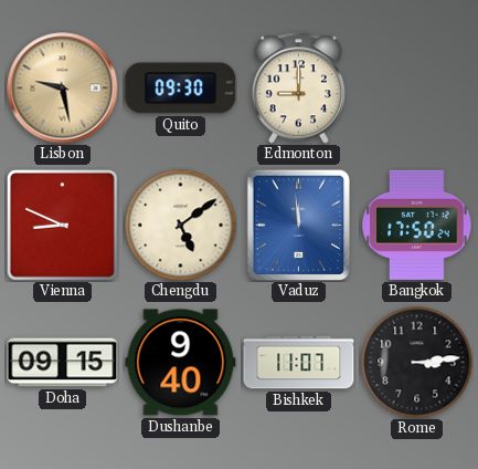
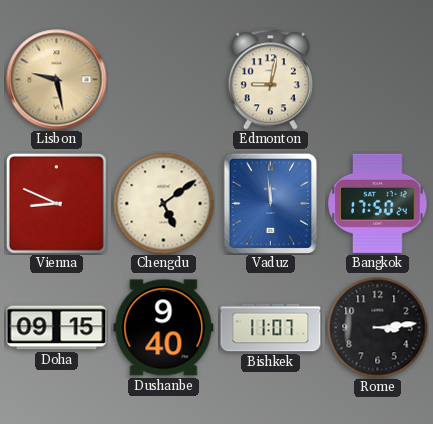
Quito: 09:30 -> none
Edmonton: 9:00 -> 9:02
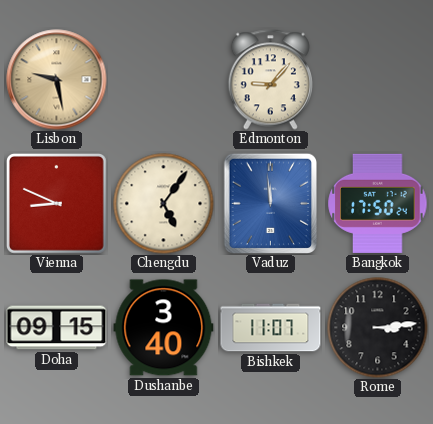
Edmonton: 9:02 -> 9:07
Chengdu: 5:09 -> 5:06
Dushanbe: 9:40 -> 3:40
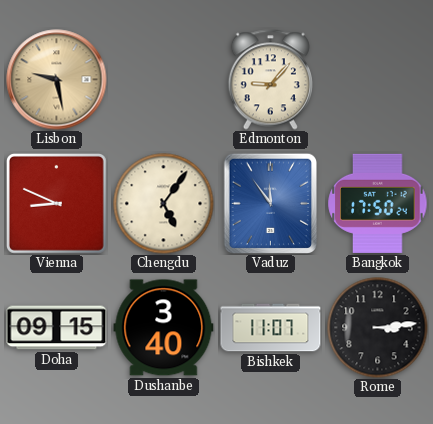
Vaduz: 11:59 -> 11:54
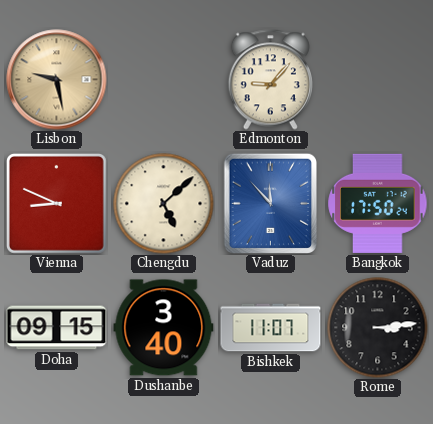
Chengdu: 5:06 -> 5:08
Vaduz: 11:54 -> 11:53
